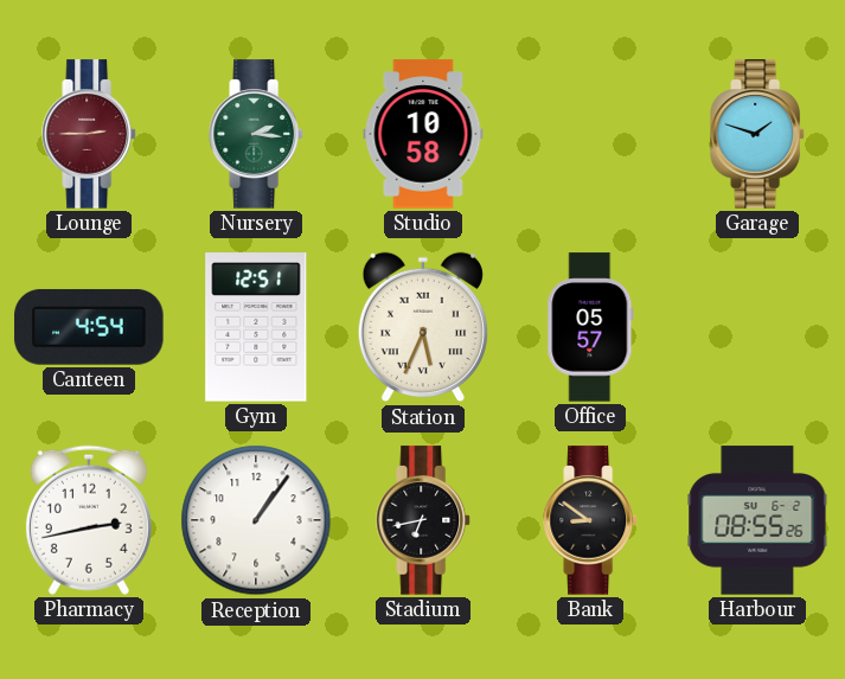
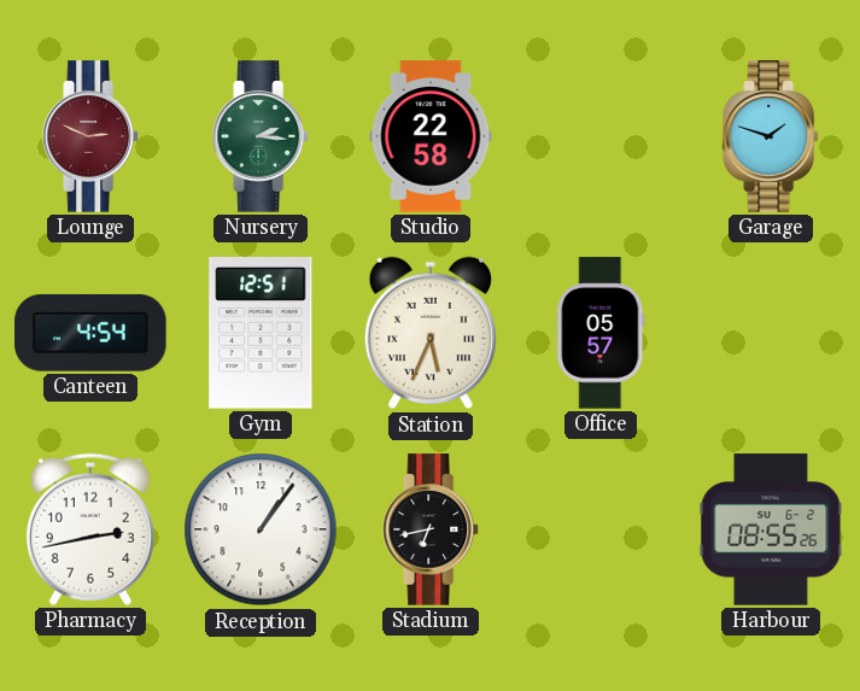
Lounge: 2:45 -> 2:49
Studio: 10:58 -> 22:58
Bank: 8:51 -> none
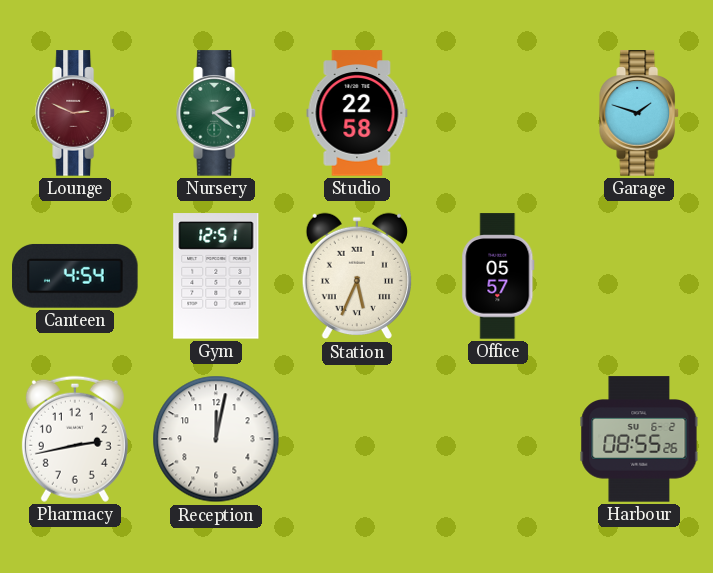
Nursery: 2:16 -> 2:21
Reception: 1:06 -> 12:02
Stadium: 6:43 -> none
